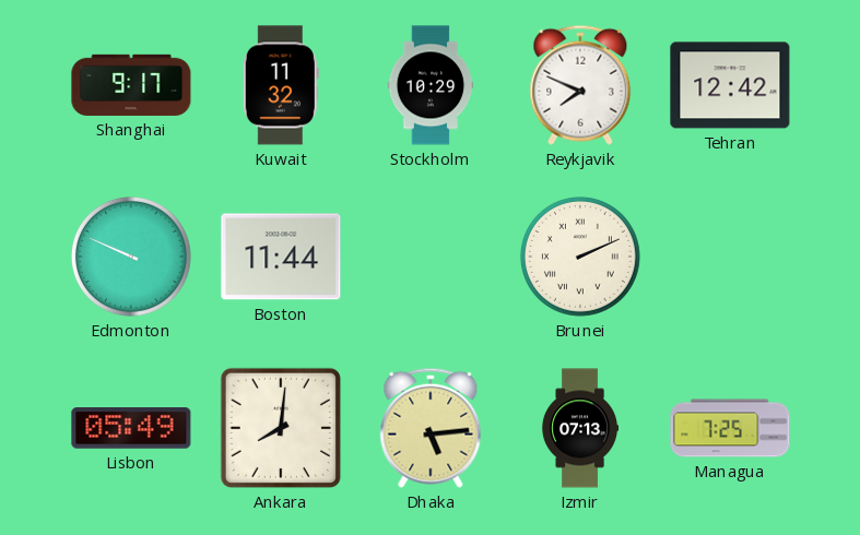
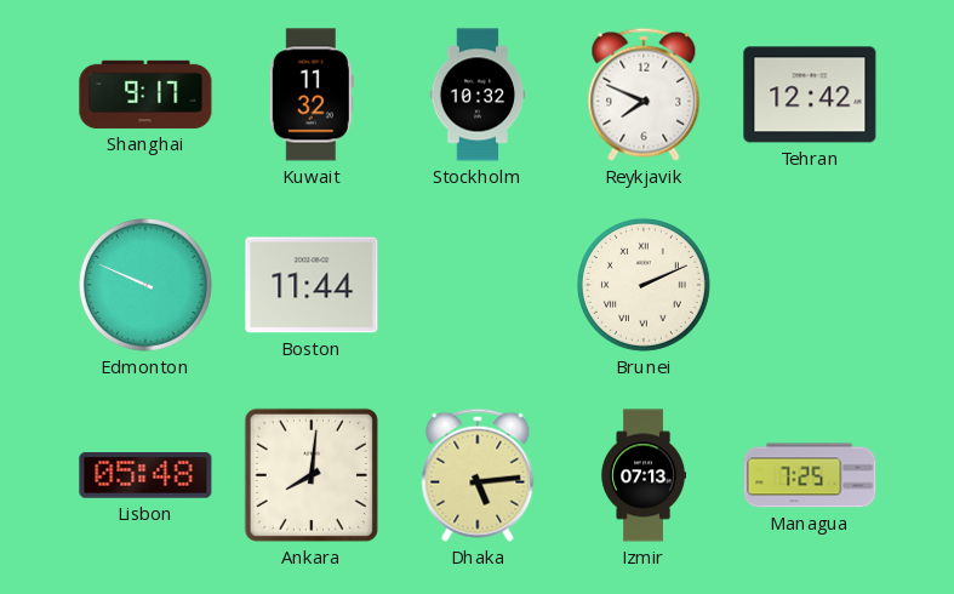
Stockholm: 10:29 -> 10:32
Lisbon: 05:49 -> 05:48
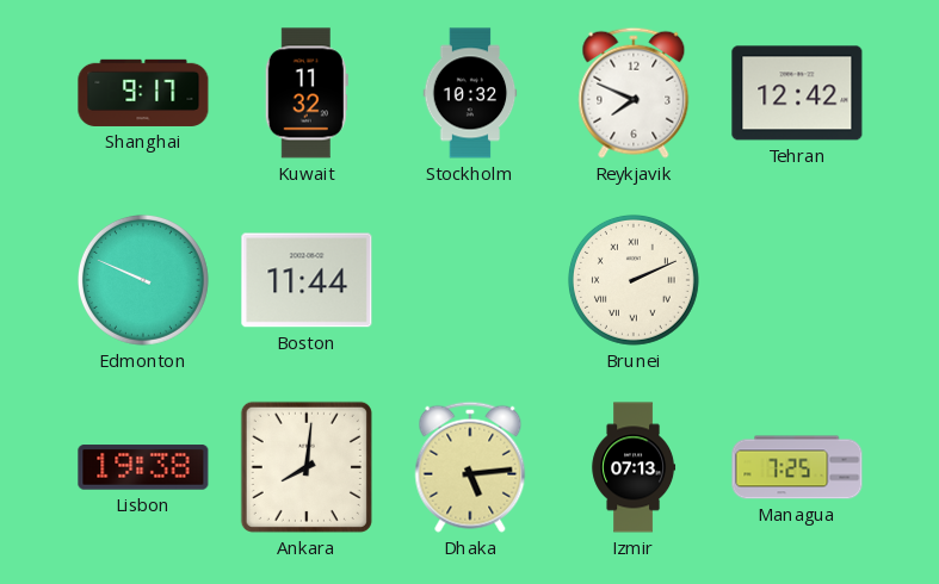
Lisbon: 05:48 -> 19:38
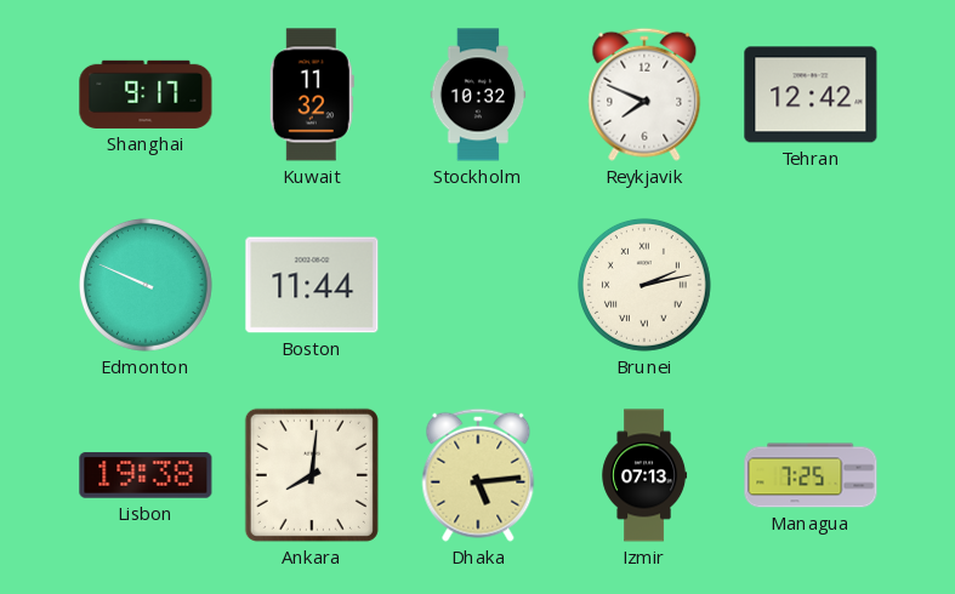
Brunei: 2:11 -> 2:13
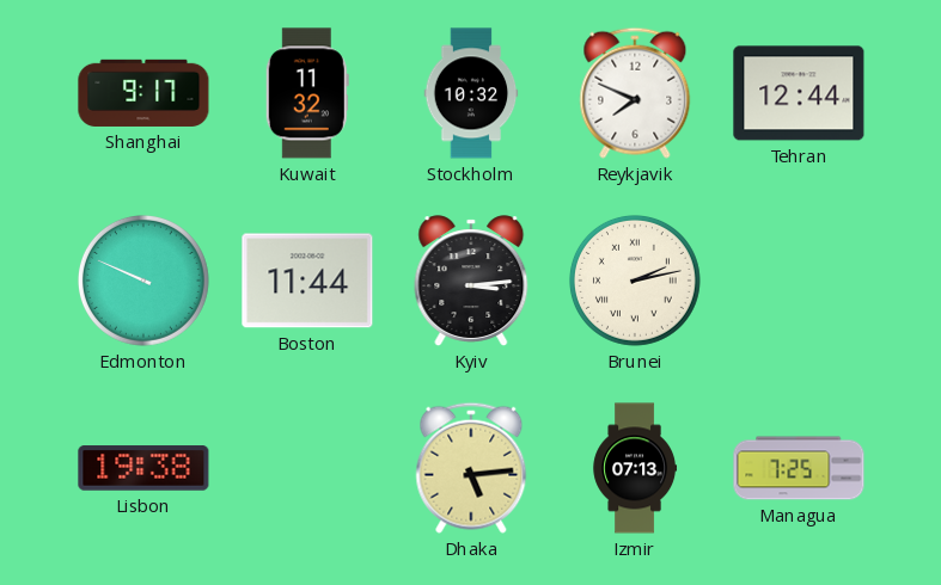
Tehran: 12:42 -> 12:44
Kyiv: none -> 3:14
Ankara: 8:01 -> none
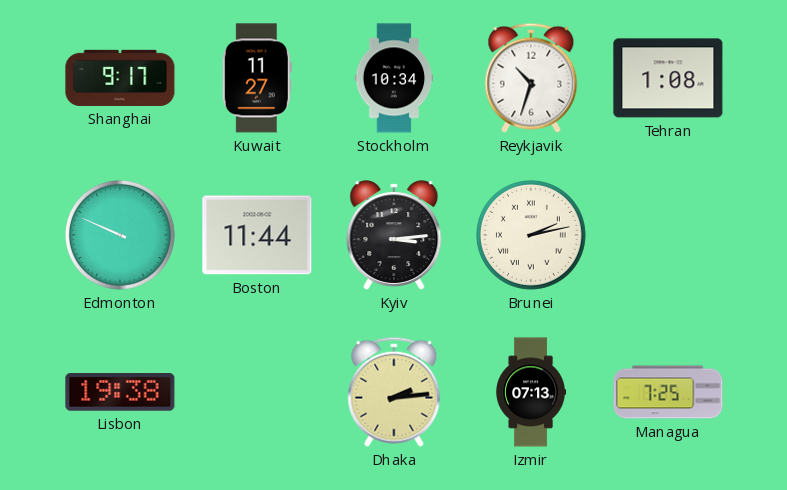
Kuwait: 11:32 -> 11:27
Stockholm: 10:32 -> 10:34
Reykjavik: 7:49 -> 10:33
Tehran: 12:44 -> 1:08
Dhaka: 5:14 -> 2:14
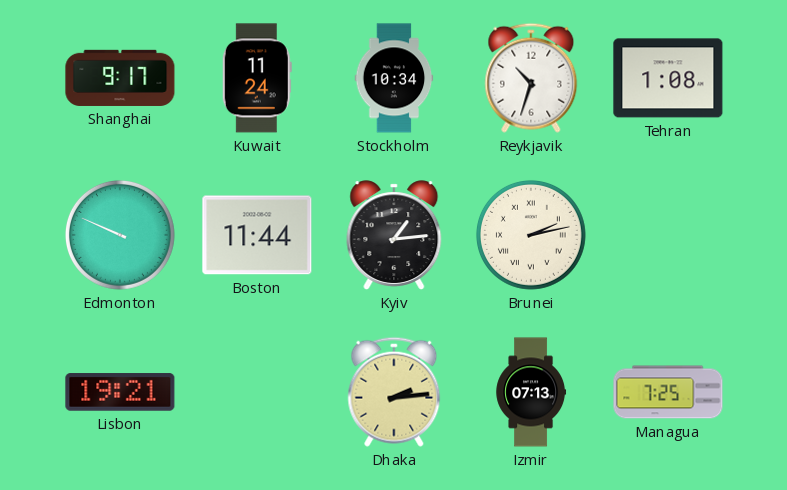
Kuwait: 11:27 -> 11:24
Kyiv: 3:14 -> 1:14
Lisbon: 19:38 -> 19:21
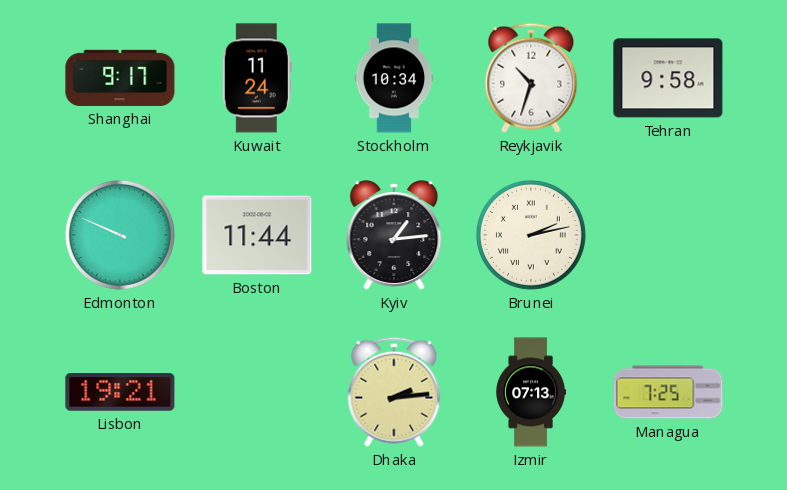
Tehran: 1:08 -> 9:58
